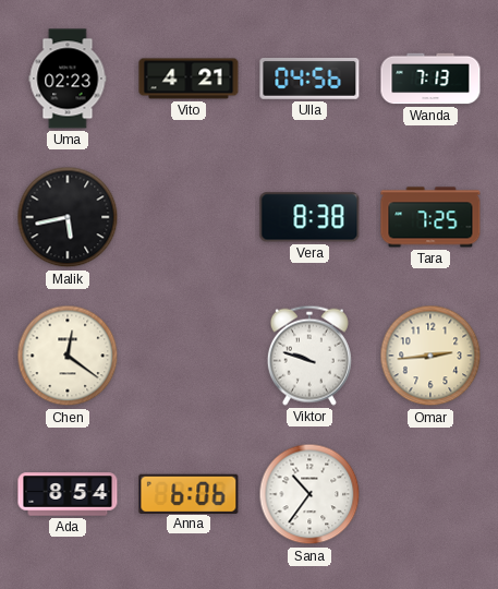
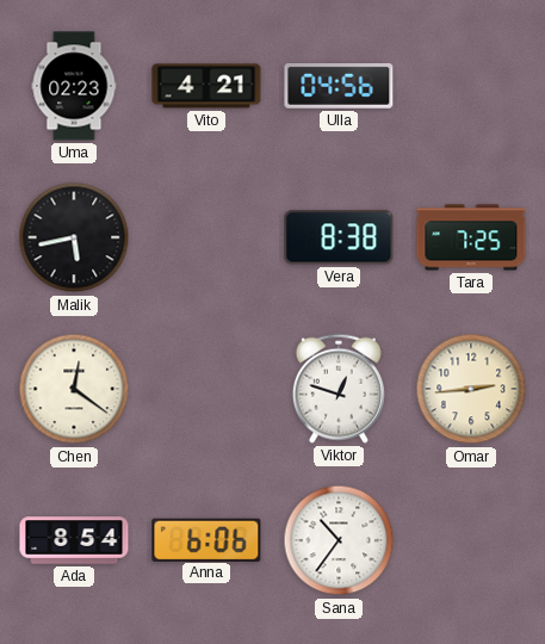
Wanda: 7:13 -> none
Viktor: 9:48 -> 12:48
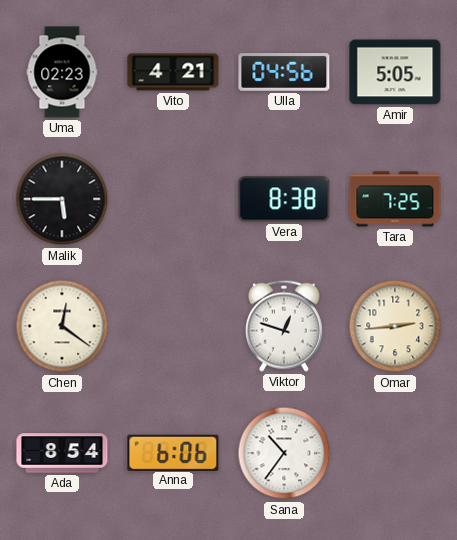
Amir: none -> 5:05
Malik: 5:43 -> 5:45
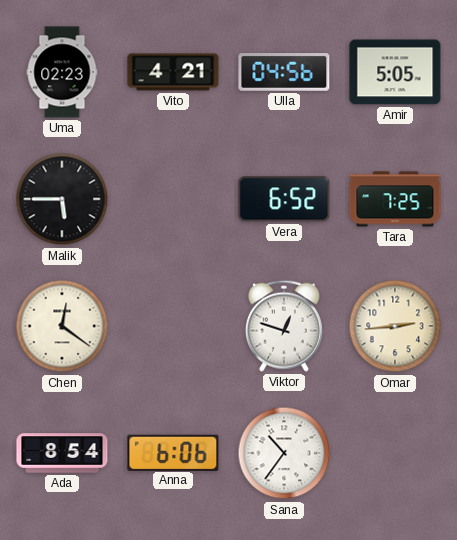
Vera: 8:38 -> 6:52
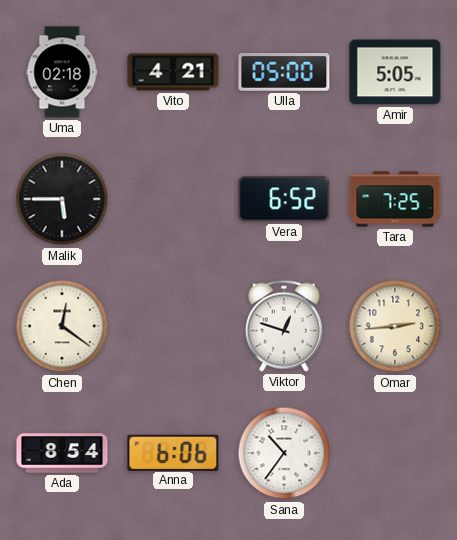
Uma: 02:23 -> 02:18
Ulla: 04:56 -> 05:00
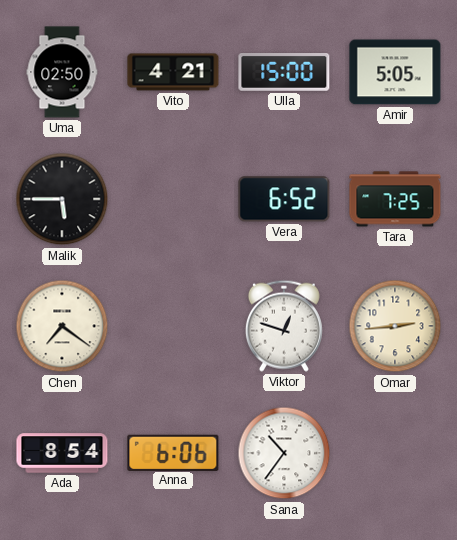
Uma: 02:18 -> 02:50
Ulla: 05:00 -> 15:00
Chen: 12:21 -> 7:21
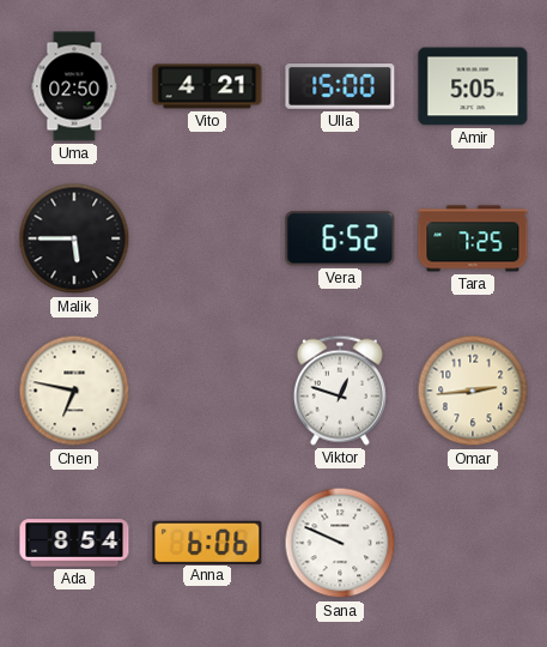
Chen: 7:21 -> 6:47
Sana: 10:36 -> 9:49
